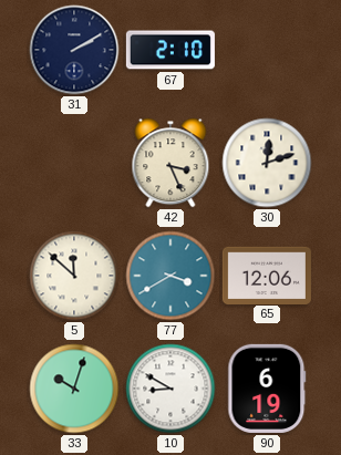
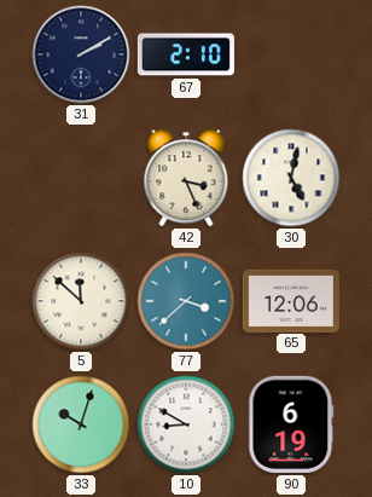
30: 12:12 -> 5:02
77: 3:40 -> 3:38
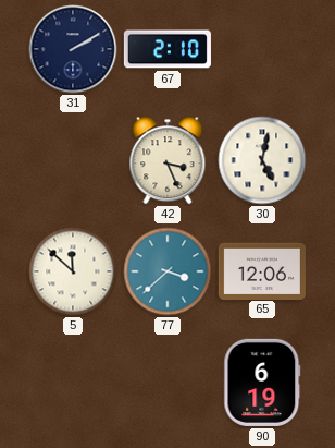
33: 10:03 -> none
10: 8:50 -> none
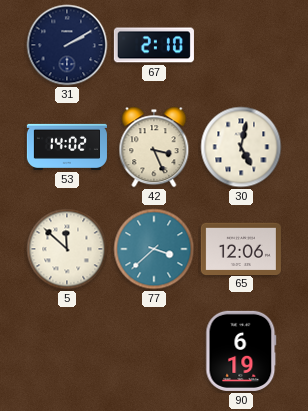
53: none -> 14:02
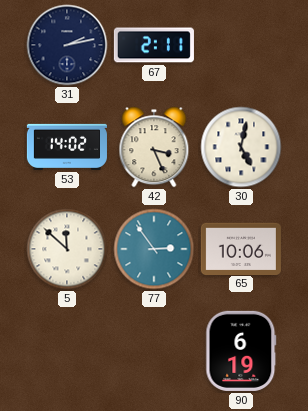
31: 2:10 -> 2:13
67: 2:10 -> 2:11
77: 3:38 -> 2:54
65: 12:06 -> 10:06
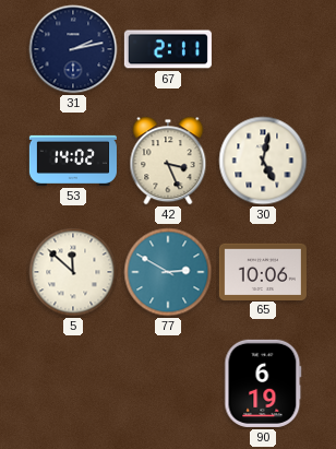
77: 2:54 -> 2:50
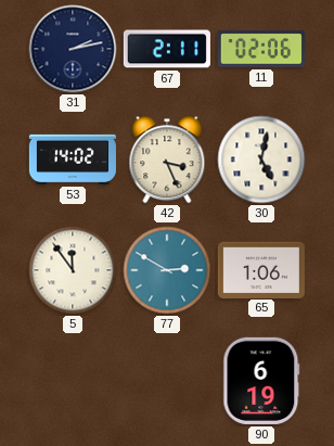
11: none -> 02:06
5: 11:52 -> 11:54
65: 10:06 -> 1:06
